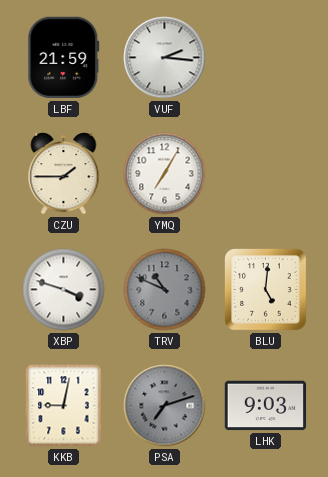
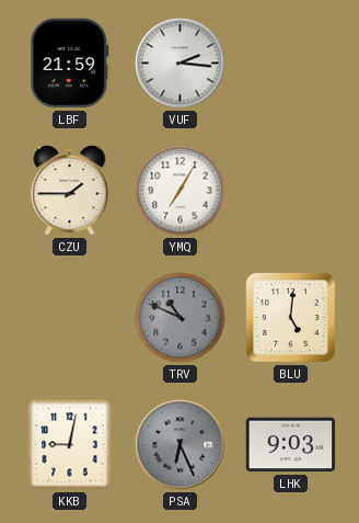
XBP: 3:48 -> none
PSA: 7:12 -> 6:26
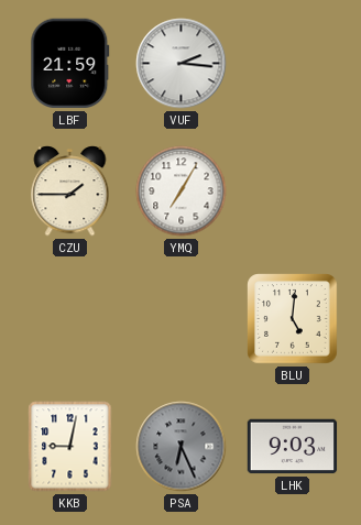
TRV: 10:49 -> none
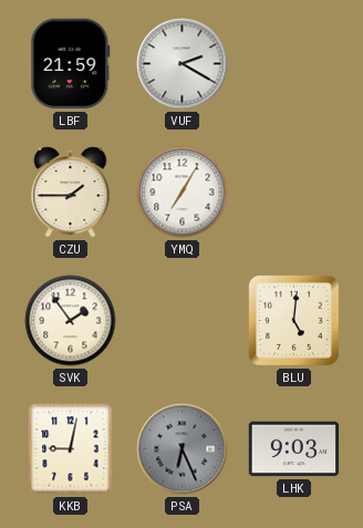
VUF: 2:16 -> 2:20
SVK: none -> 1:54
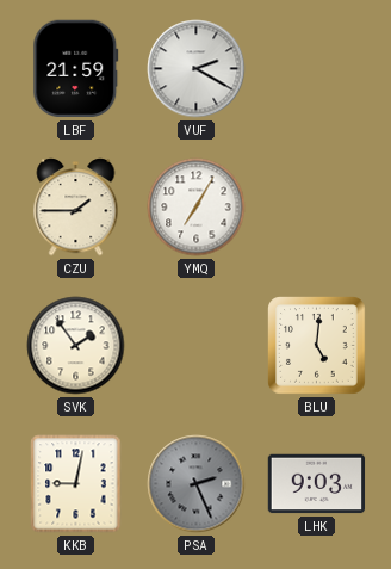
PSA: 6:26 -> 2:26
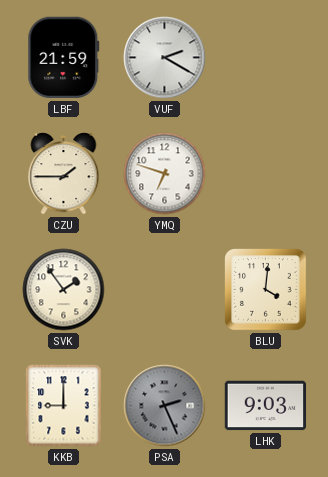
YMQ: 7:05 -> 6:48
BLU: 5:01 -> 4:01
KKB: 9:02 -> 9:00
